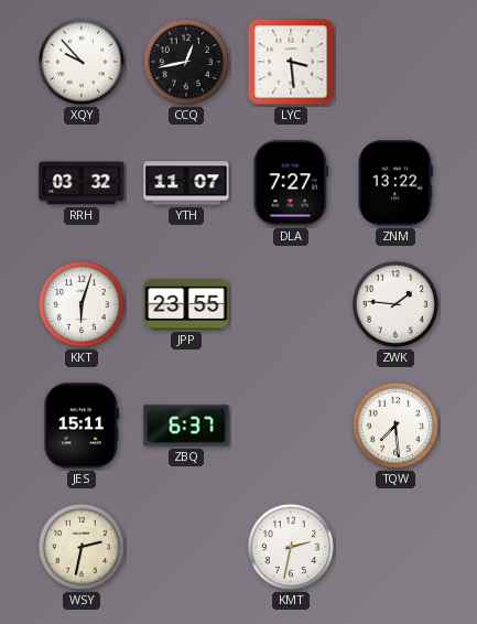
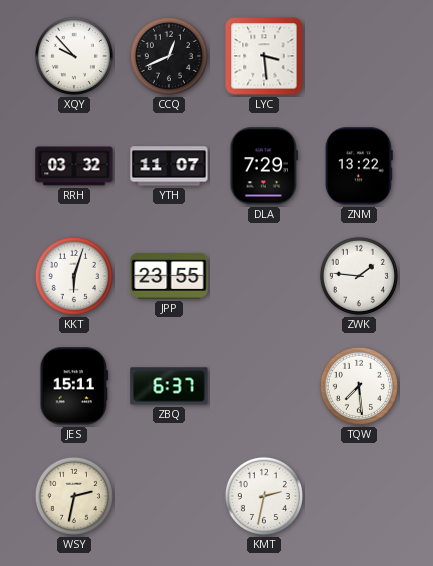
CCQ: 12:43 -> 12:41
DLA: 7:27 -> 7:29
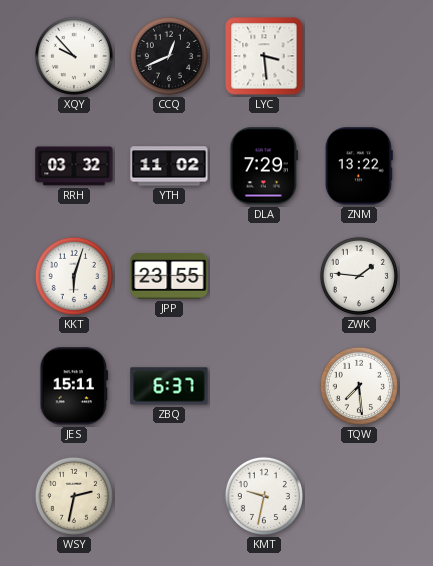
YTH: 11:07 -> 11:02
KMT: 2:32 -> 9:32
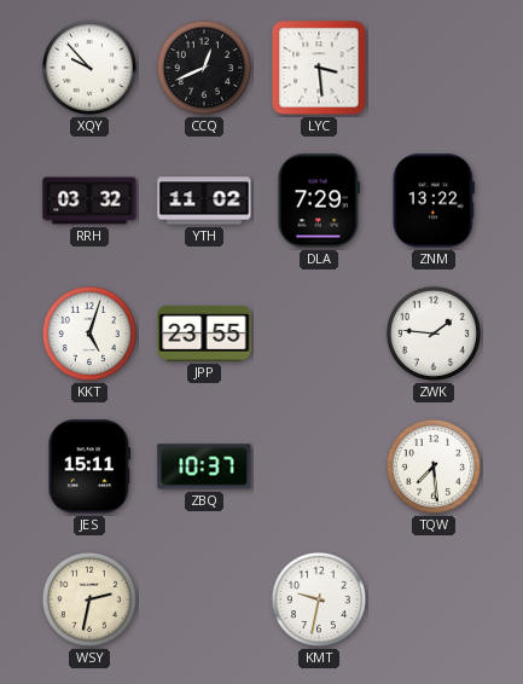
KKT: 6:03 -> 5:03
ZBQ: 6:37 -> 10:37
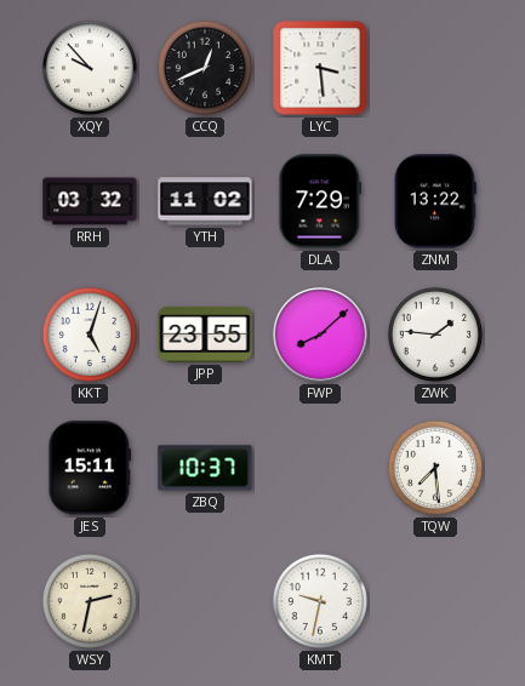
FWP: none -> 8:08
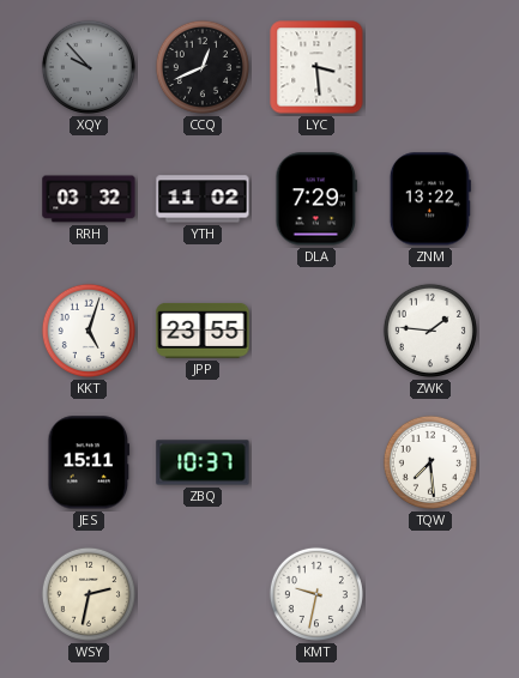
XQY dial: white -> grey
FWP: 8:08 -> none
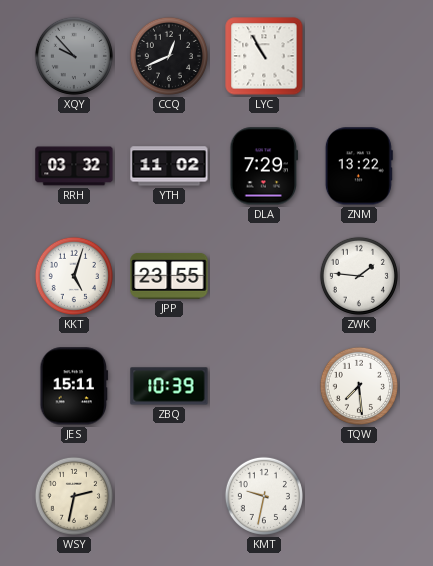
LYC: 3:29 -> 10:55
ZBQ: 10:37 -> 10:39
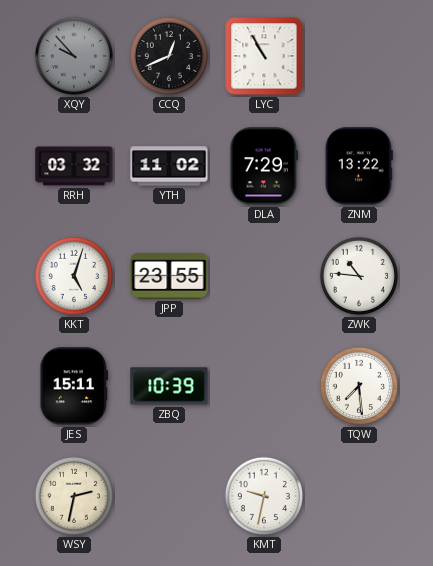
ZWK: 1:46 -> 10:46
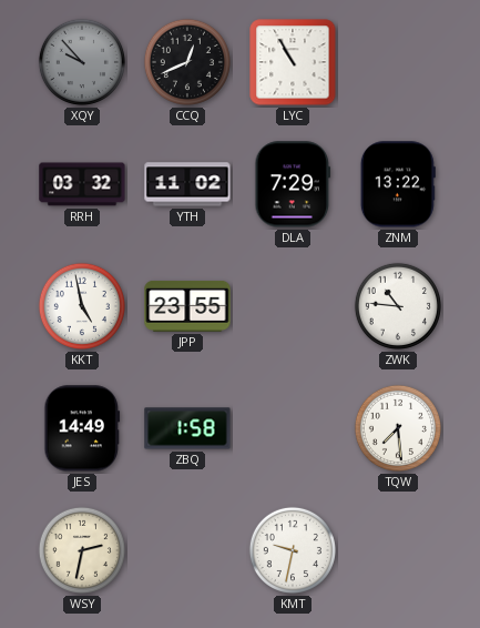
KKT: 5:03 -> 4:58
JES: 15:11 -> 14:49
ZBQ: 10:39 -> 1:58
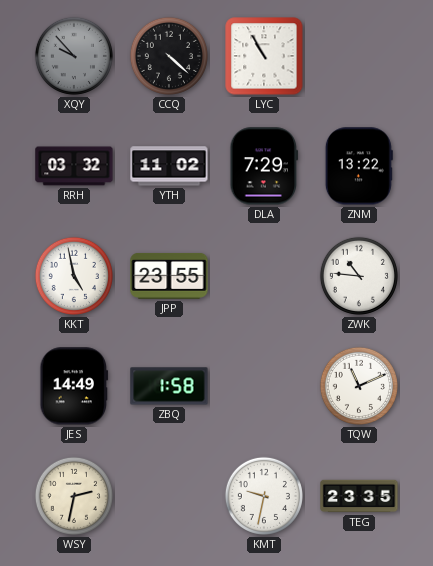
CCQ: 12:41 -> 4:22
TQW: 7:29 -> 11:11
TEG: none -> 23:35
